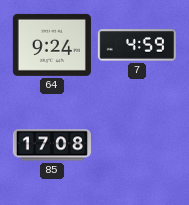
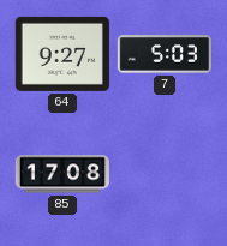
64: 9:24 -> 9:27
7: 4:59 -> 5:03
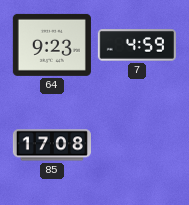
64: 9:27 -> 9:23
7: 5:03 -> 4:59
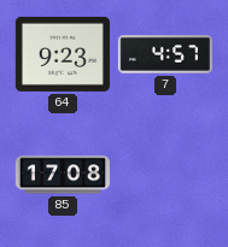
7: 4:59 -> 4:57
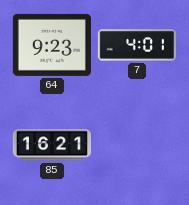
7: 4:57 -> 4:01
85: 17:08 -> 16:21
